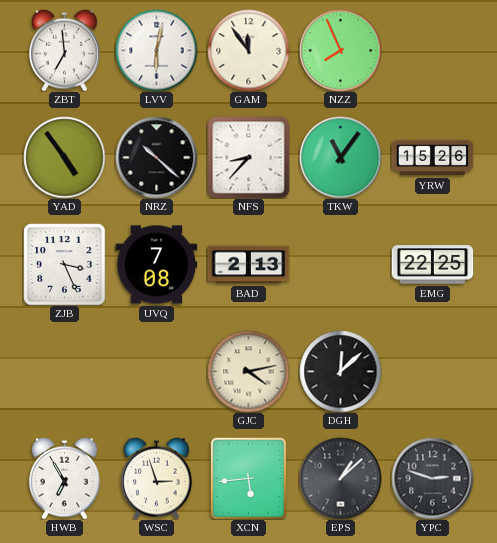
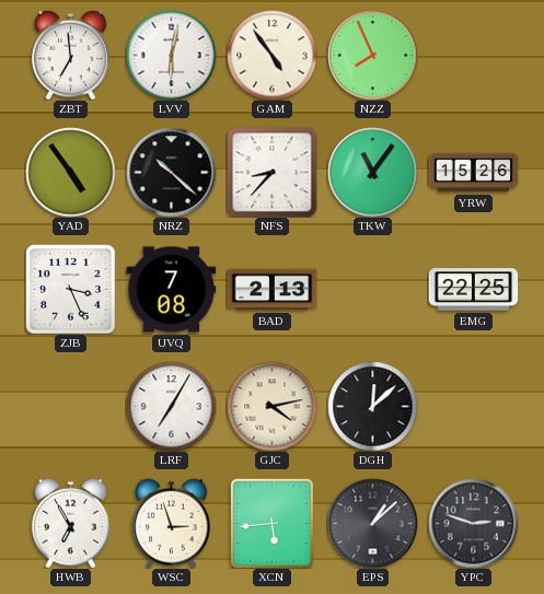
GAM: 11:54 -> 4:54
LRF: none -> 7:05
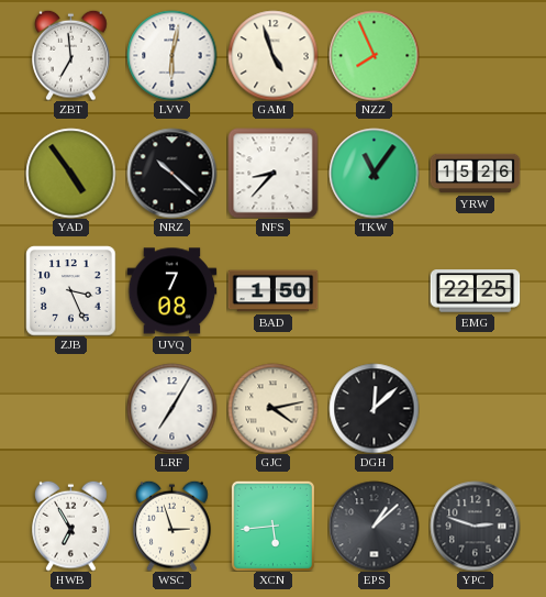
GAM: 4:54 -> 4:57
BAD: 2:13 -> 1:50
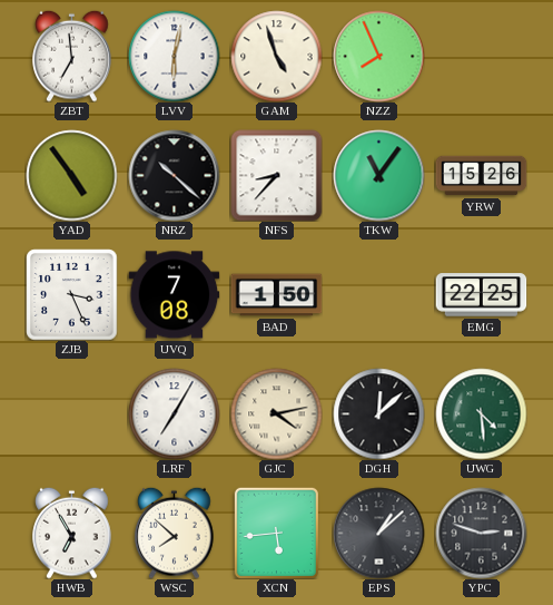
UWG: none -> 4:29
WSC: 2:57 -> 7:52
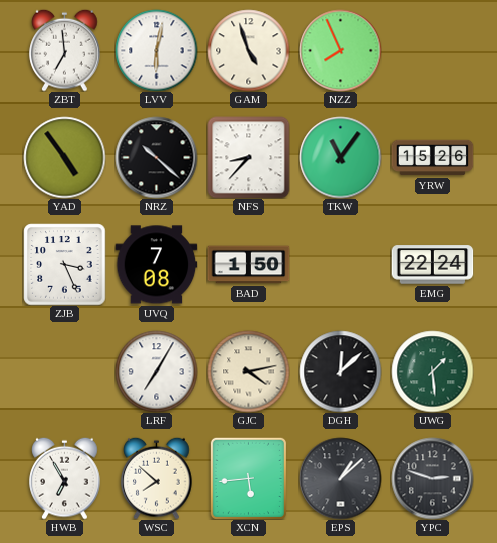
EMG: 22:25 -> 22:24
UWG: 4:29 -> 1:29
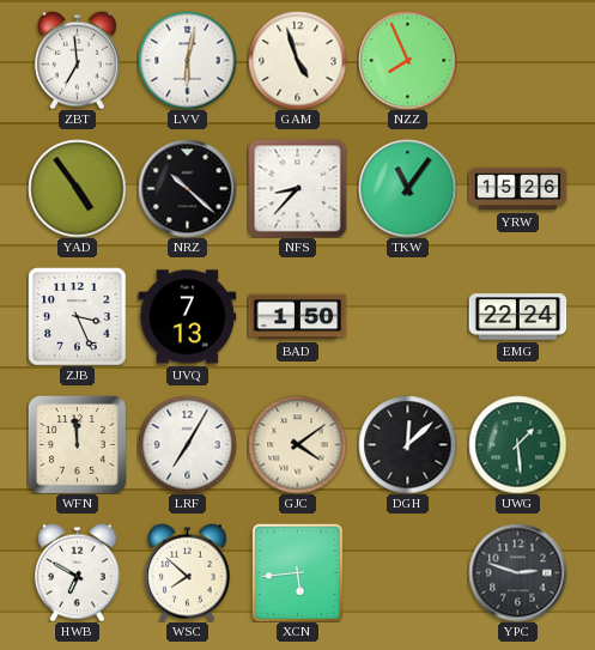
UVQ: 7:08 -> 7:13
WFN: none -> 11:59
GJC: 4:13 -> 4:09
HWB: 6:55 -> 6:50
EPS: 1:08 -> none
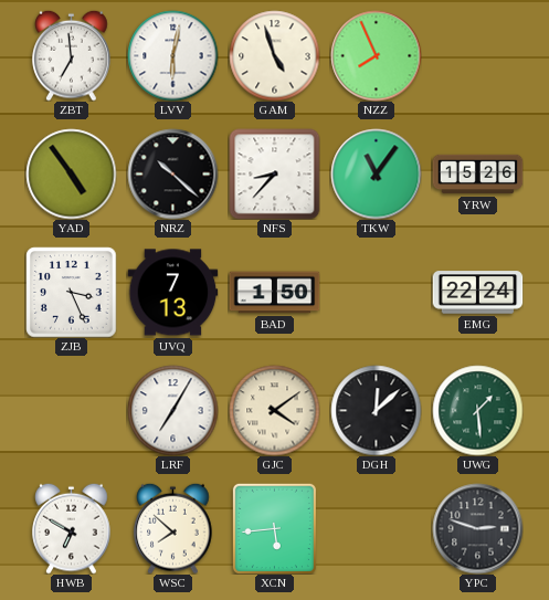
WFN: 11:59 -> none
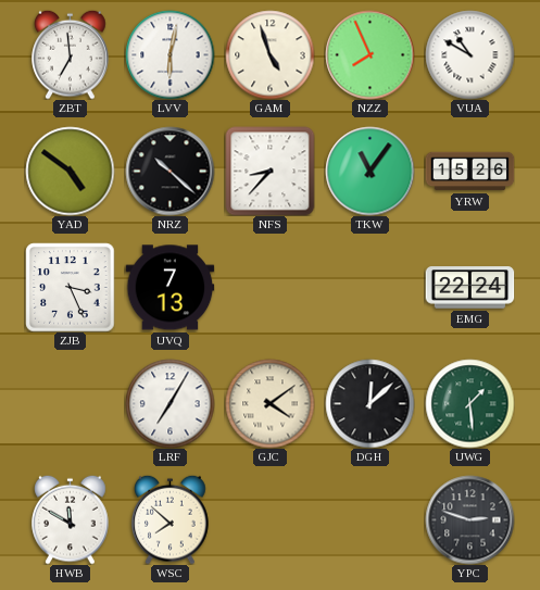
VUA: none -> 10:50
YAD: 4:54 -> 4:51
BAD: 1:50 -> none
HWB: 6:50 -> 11:50
XCN: 5:44 -> none
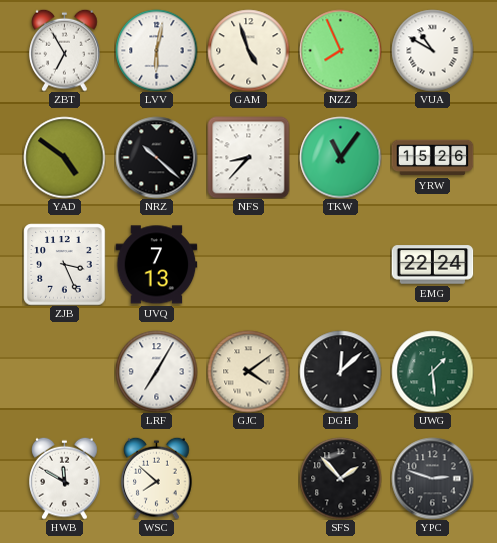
ZBT: 6:59 -> 6:55
SFS: none -> 1:53
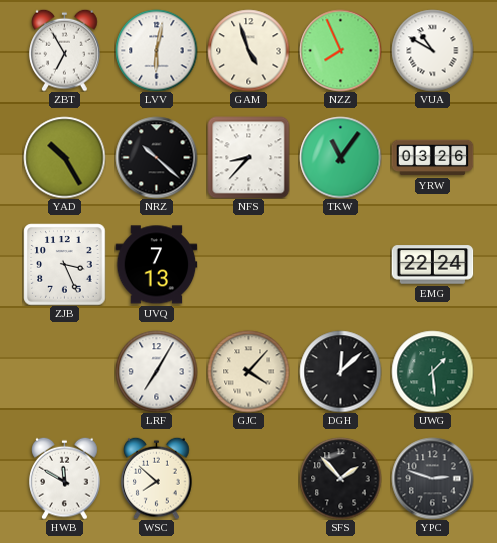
YAD: 4:51 -> 10:25
YRW: 15:26 -> 03:26
GJC: 4:09 -> 4:07
